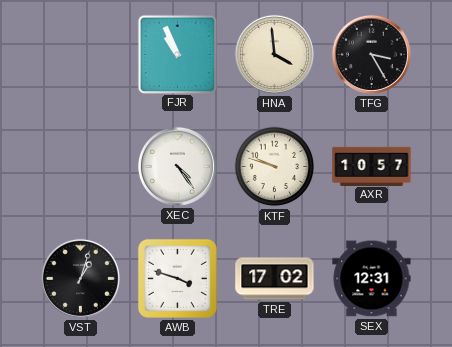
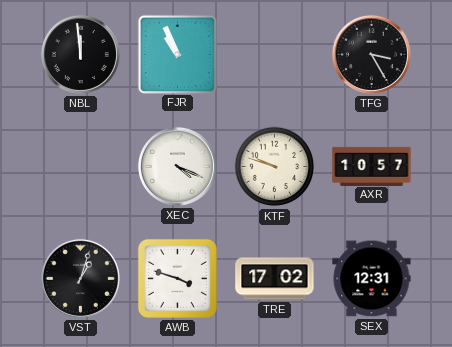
NBL: none -> 11:59
HNA: 3:59 -> none
XEC: 4:24 -> 4:19
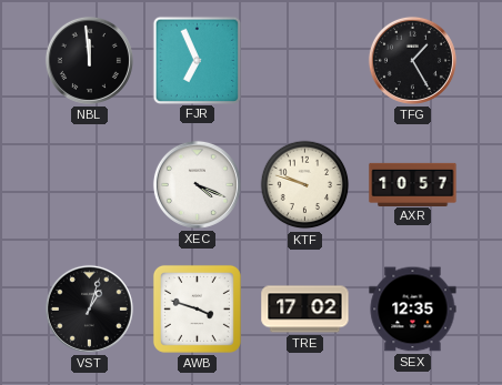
FJR: 10:56 -> 6:56
TFG: 3:25 -> 1:25
SEX: 12:31 -> 12:35
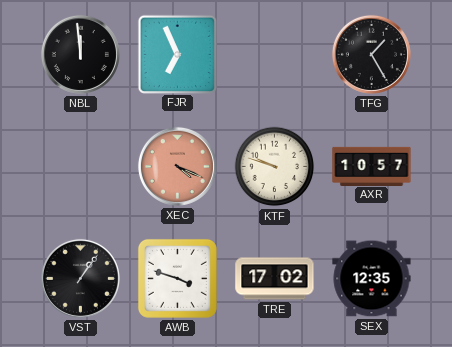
XEC dial: white -> salmon
VST: 1:03 -> 1:06
